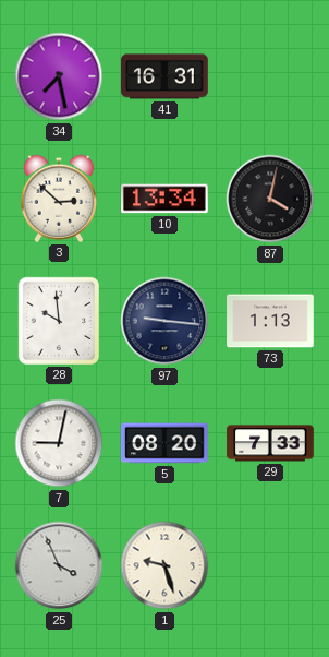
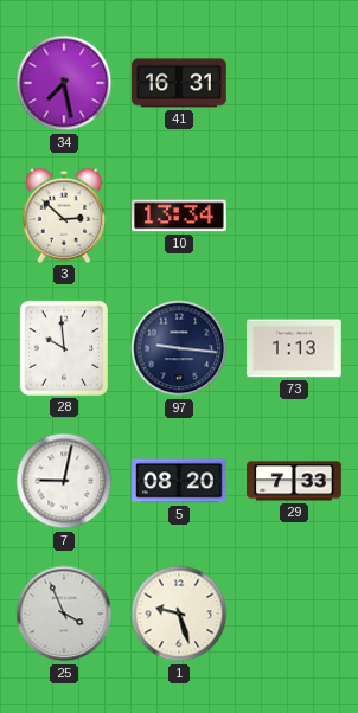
87: 4:02 -> none
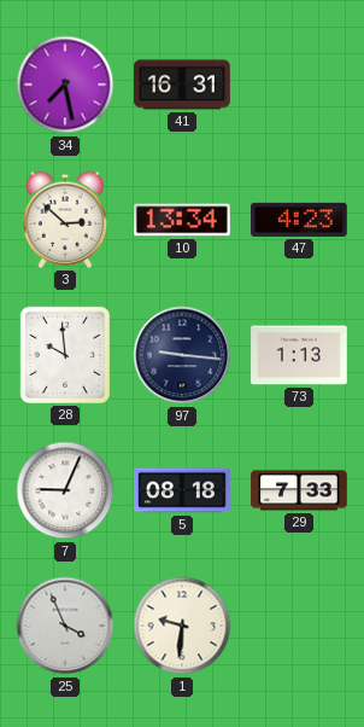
47: none -> 4:23
7: 9:02 -> 9:04
5: 08:20 -> 08:18
1: 9:27 -> 9:31
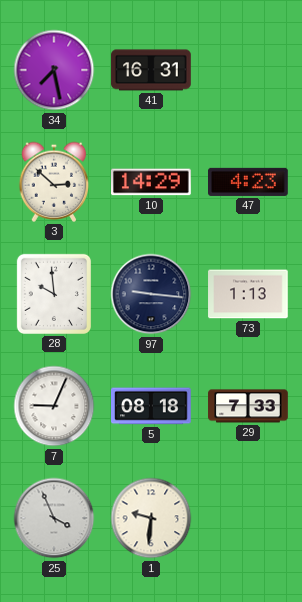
10: 13:34 -> 14:29
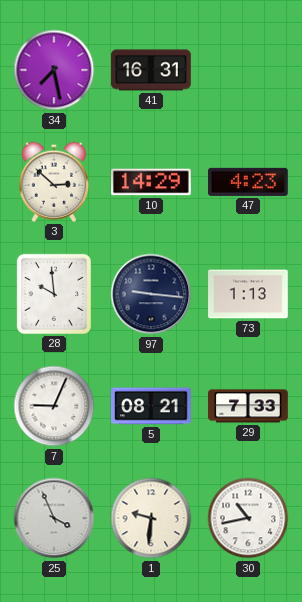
5: 08:18 -> 08:21
30: none -> 10:43
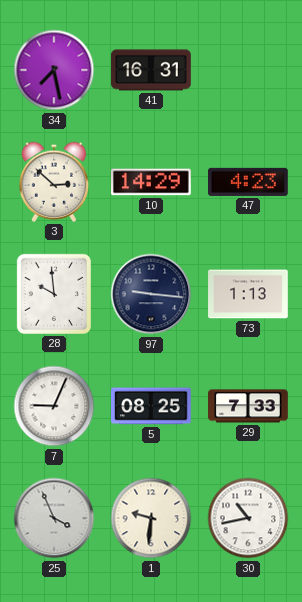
5: 08:21 -> 08:25
